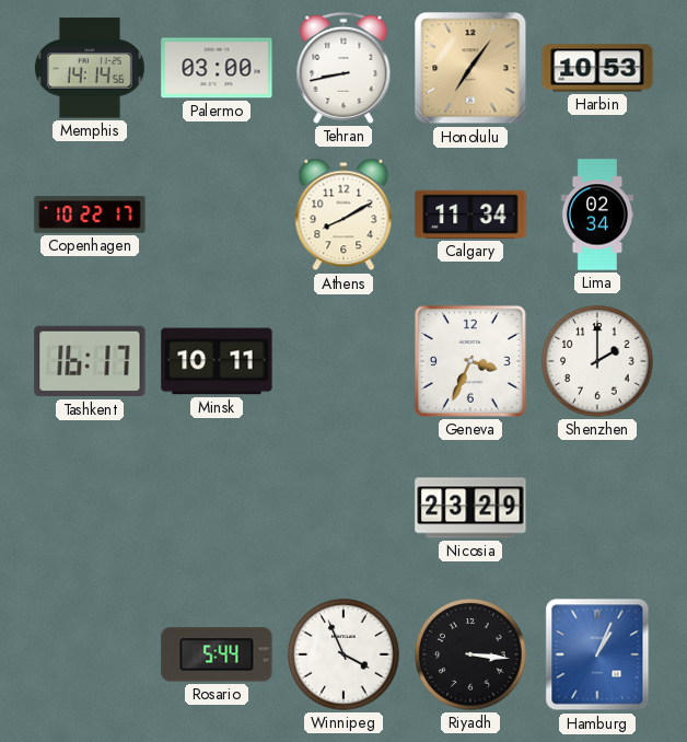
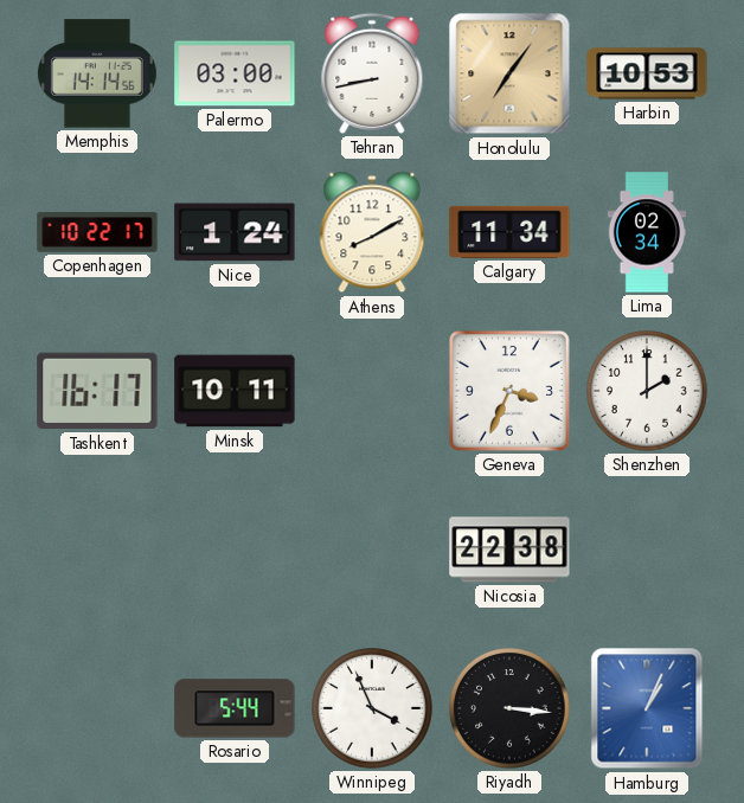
Nice: none -> 1:24
Nicosia: 23:29 -> 22:38
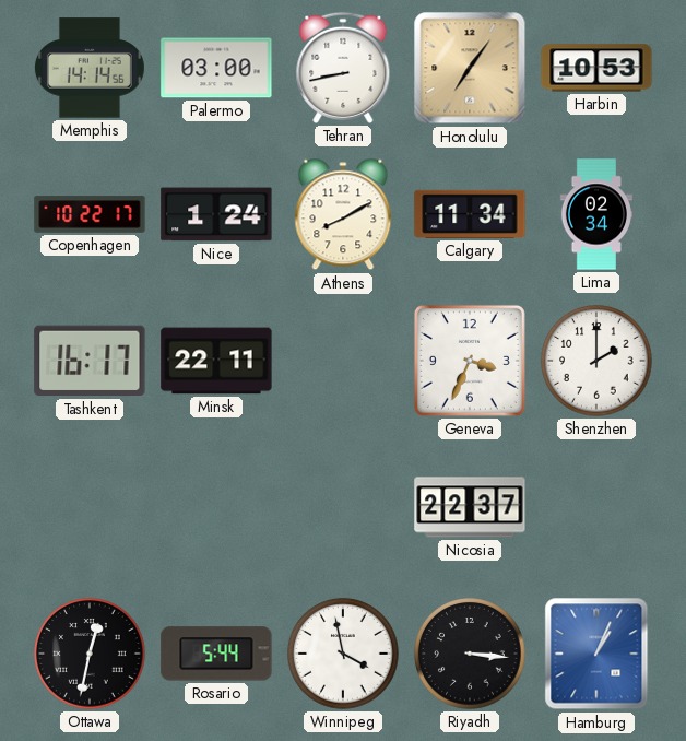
Minsk: 10:11 -> 22:11
Nicosia: 22:38 -> 22:37
Ottawa: none -> 12:32
Winnipeg: 3:56 -> 3:58
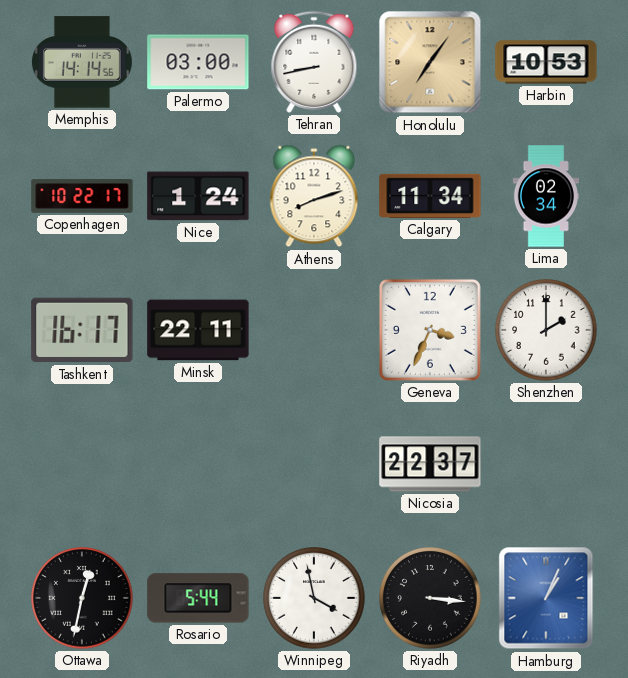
Athens: 8:10 -> 8:12
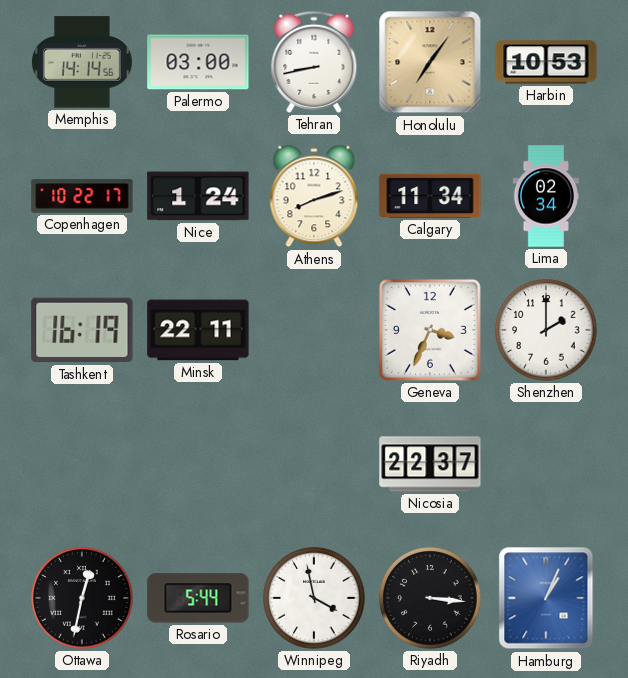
Tashkent: 16:17 -> 16:19
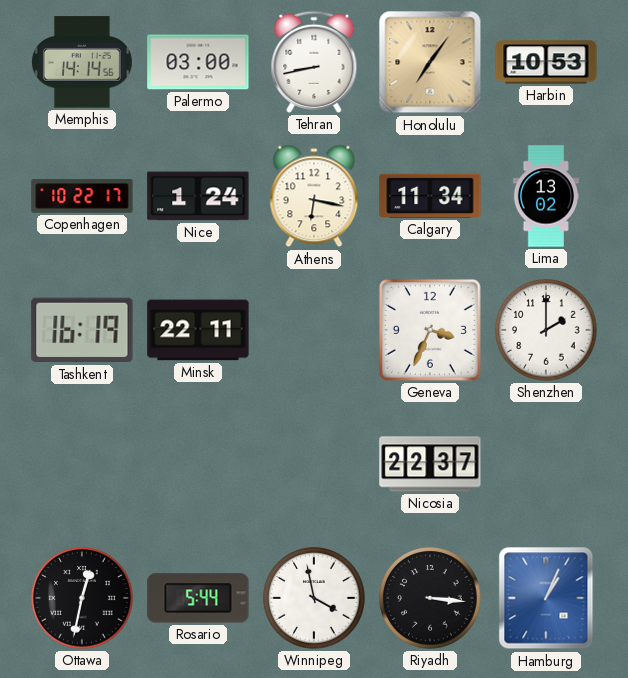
Athens: 8:12 -> 6:17
Lima: 02:34 -> 13:02
